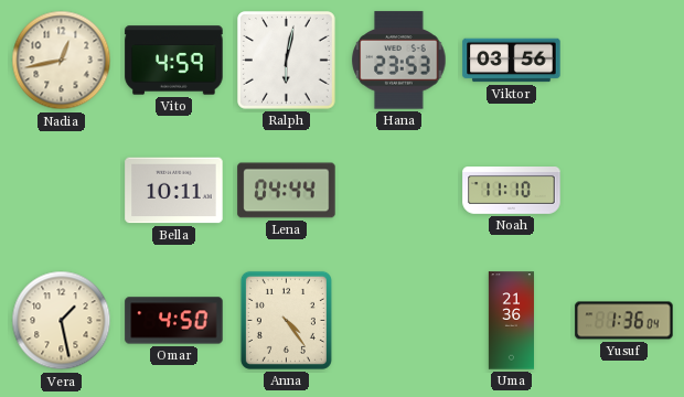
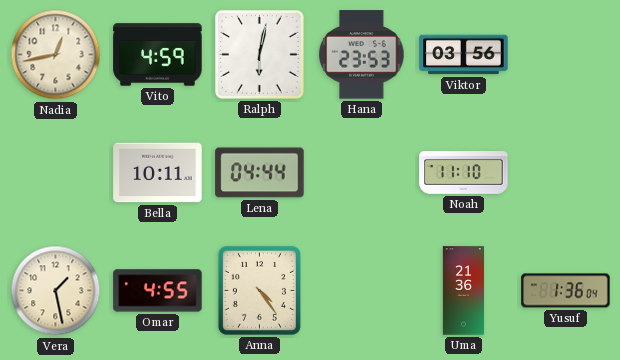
Omar: 4:50 -> 4:55
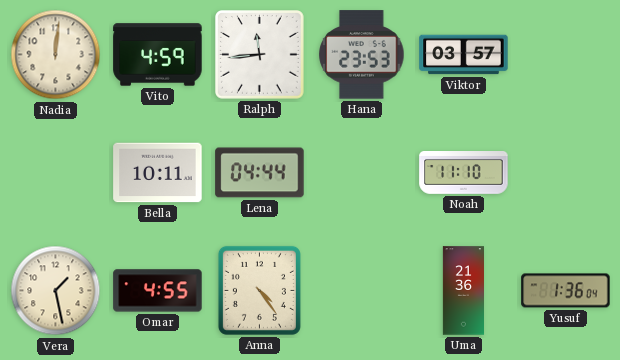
Nadia: 12:43 -> 12:01
Ralph: 6:02 -> 11:44
Viktor: 03:56 -> 03:57
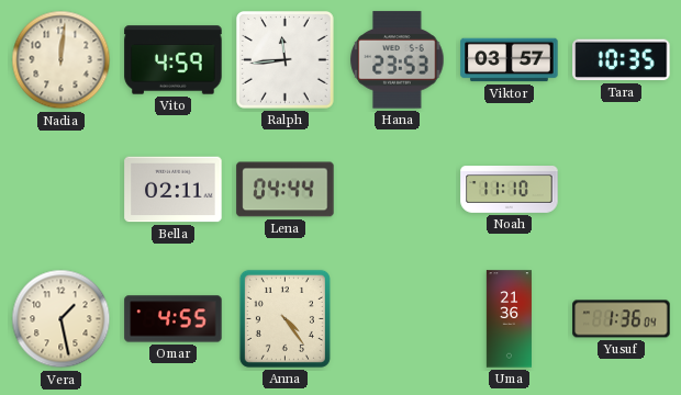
Tara: none -> 10:35
Bella: 10:11 -> 02:11
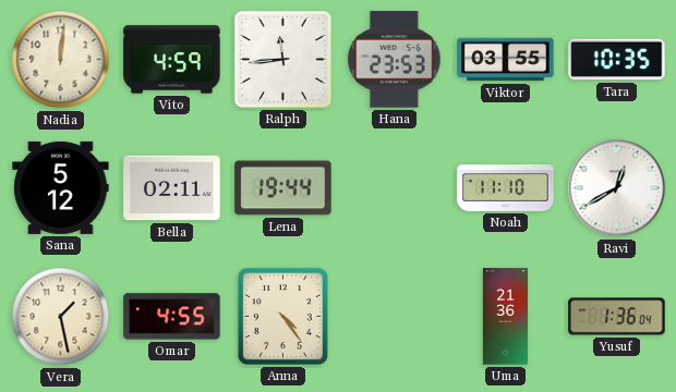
Viktor: 03:57 -> 03:55
Sana: none -> 5:12
Lena: 04:44 -> 19:44
Ravi: none -> 12:40
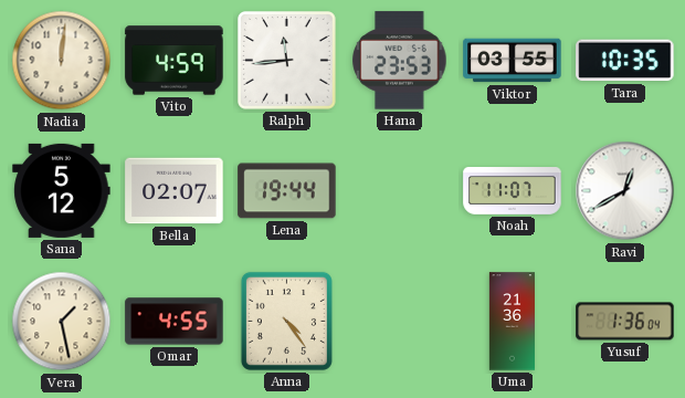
Bella: 02:11 -> 02:07
Noah: 11:10 -> 11:07
